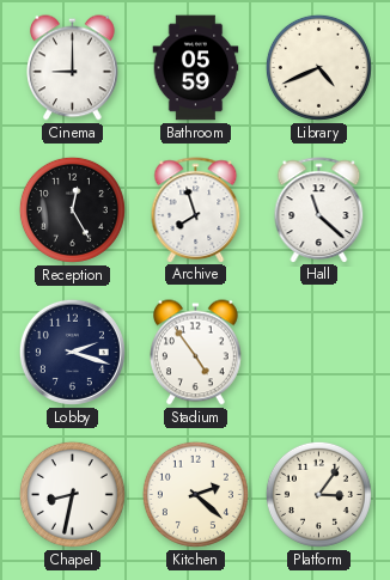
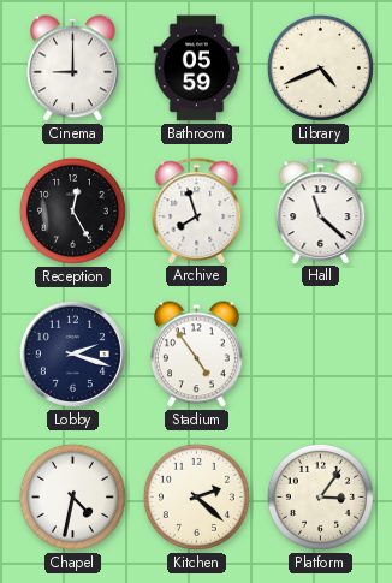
Chapel: 8:32 -> 4:32
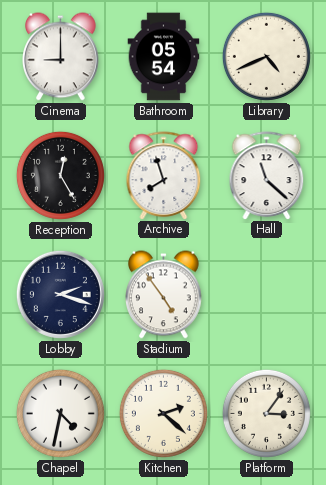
Bathroom: 05:59 -> 05:54
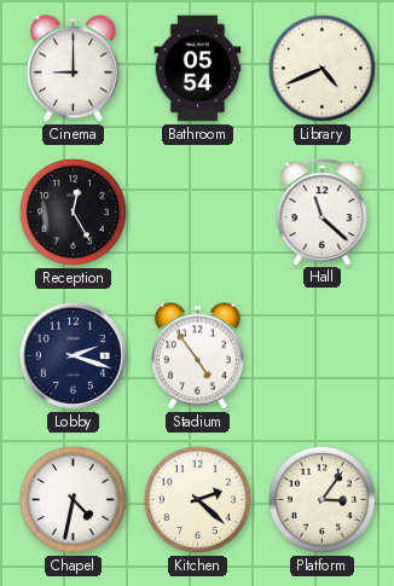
Archive: 7:57 -> none
